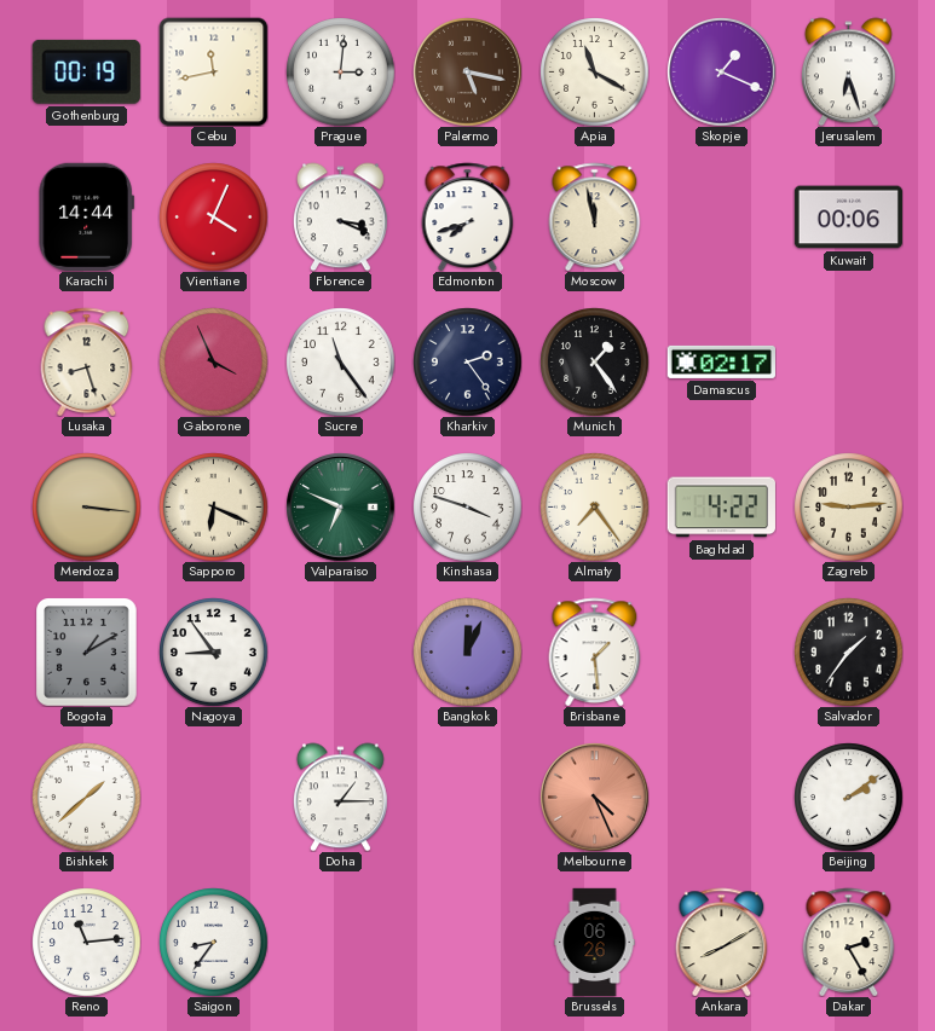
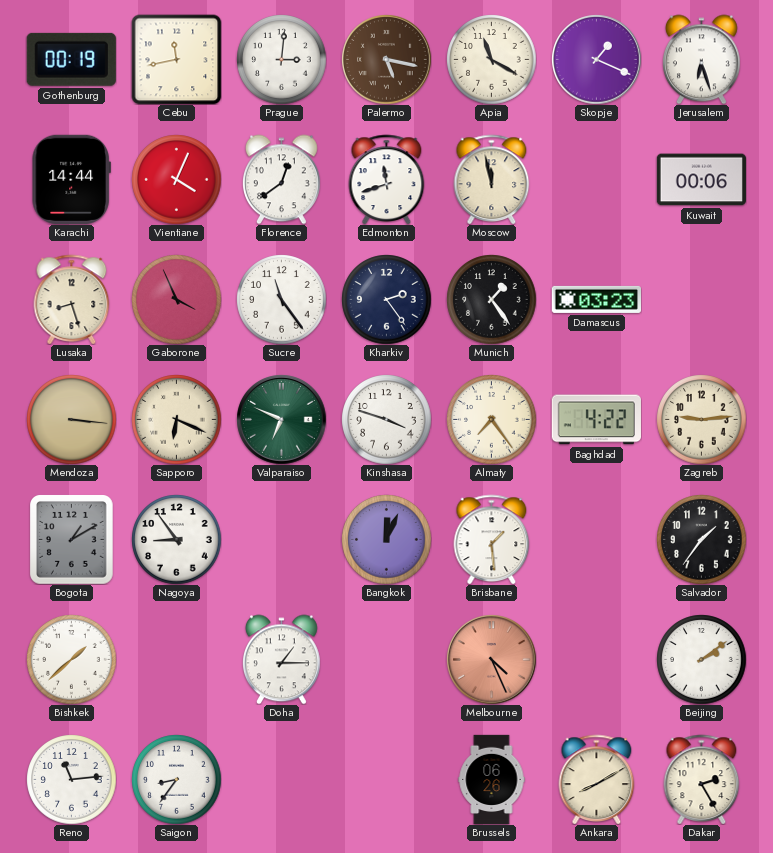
Florence: 3:19 -> 12:39
Edmonton: 7:42 -> 11:42
Damascus: 02:17 -> 03:23
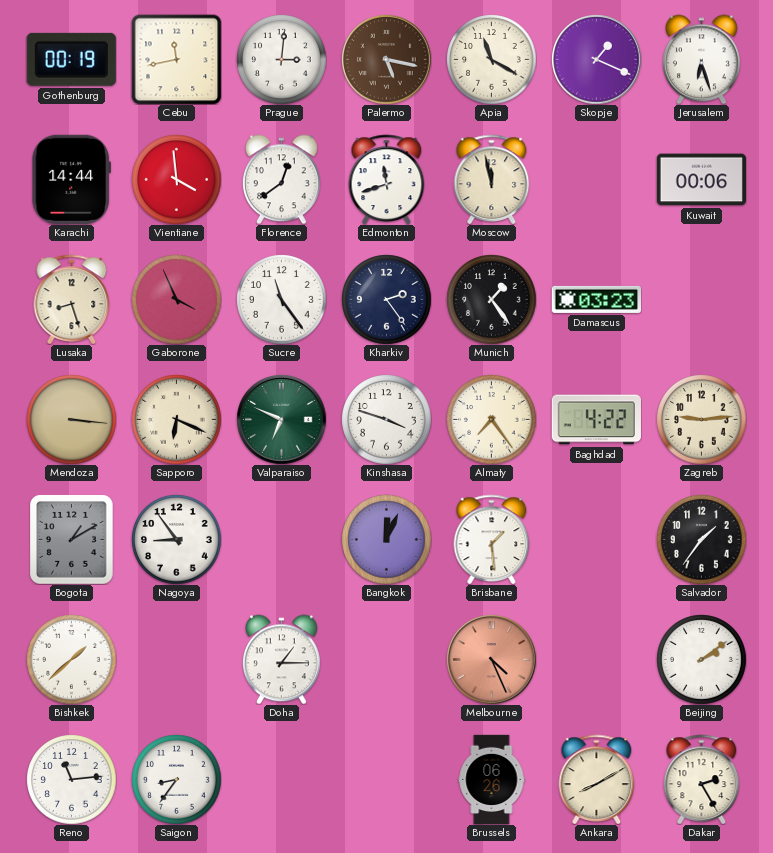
Vientiane: 4:04 -> 3:59
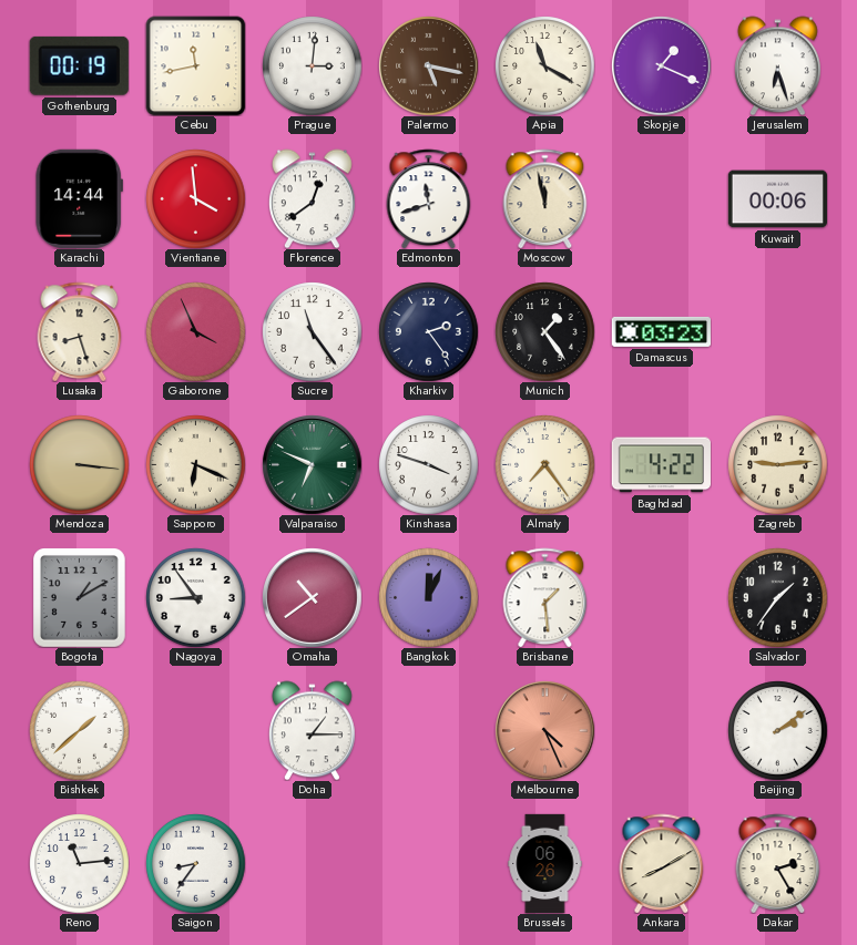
Omaha: none -> 10:39
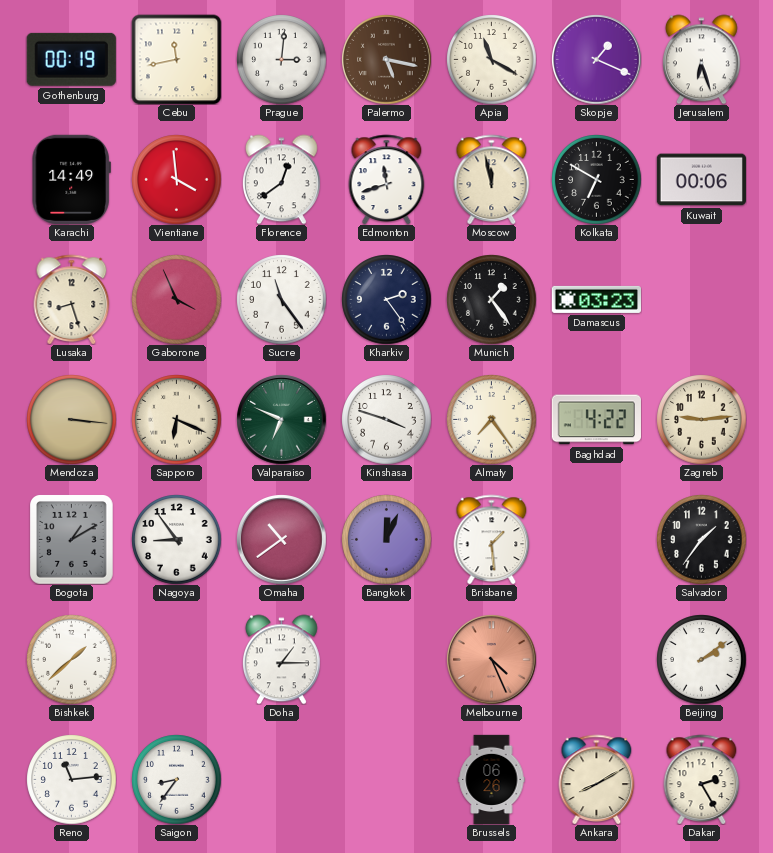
Karachi: 14:44 -> 14:49
Kolkata: none -> 6:50
